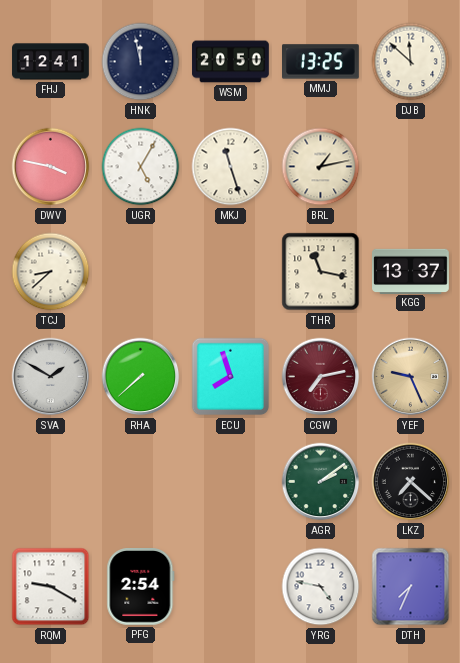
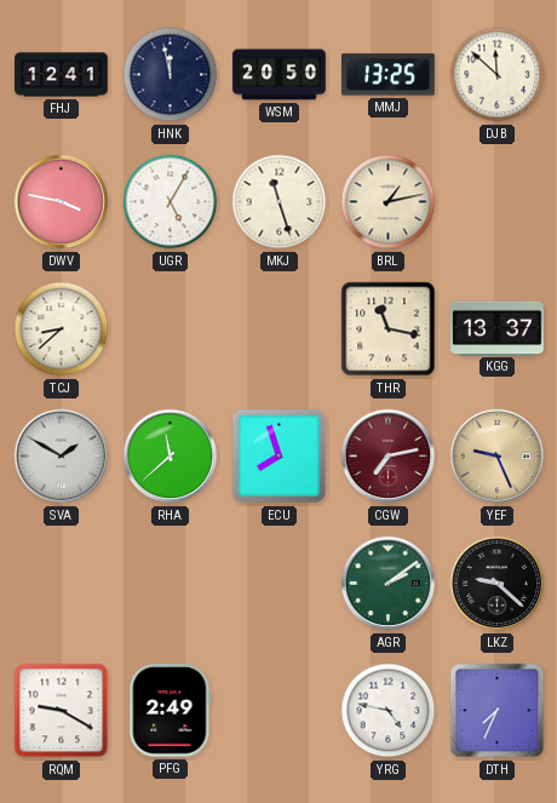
RHA: 7:38 -> 11:38
LKZ: 7:22 -> 9:22
PFG: 2:54 -> 2:49
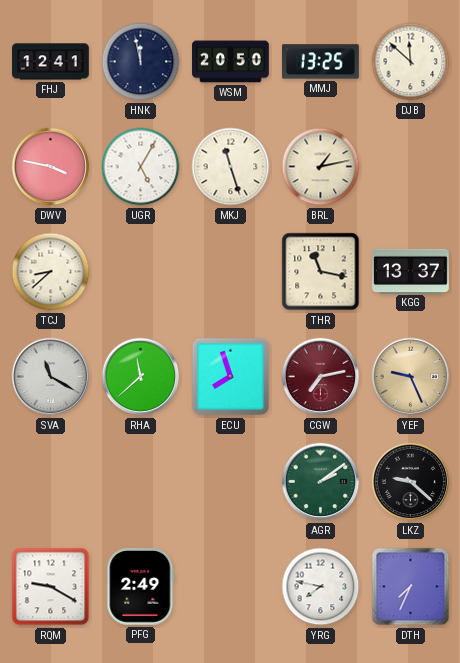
SVA: 1:50 -> 11:20
YRG: 4:47 -> 7:47
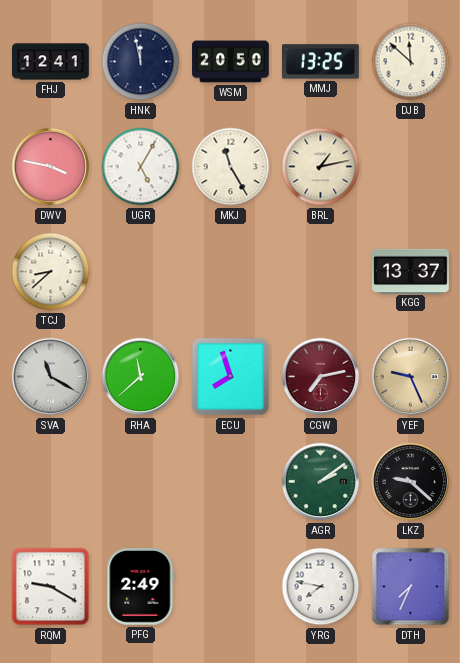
MKJ: 11:27 -> 11:25
THR: 11:17 -> none
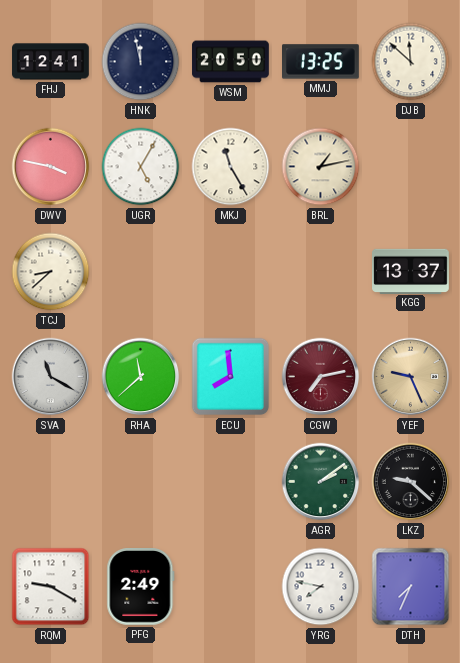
ECU: 7:57 -> 7:59
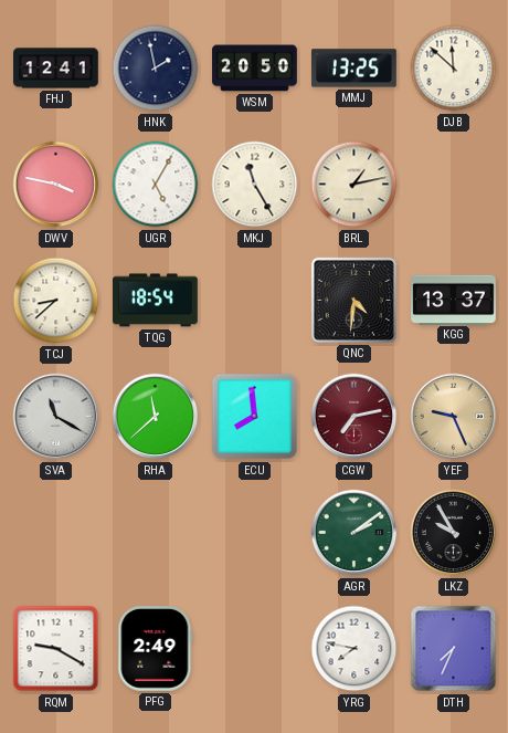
HNK: 11:58 -> 1:58
TQG: none -> 18:54
QNC: none -> 4:31
LKZ: 9:22 -> 9:55
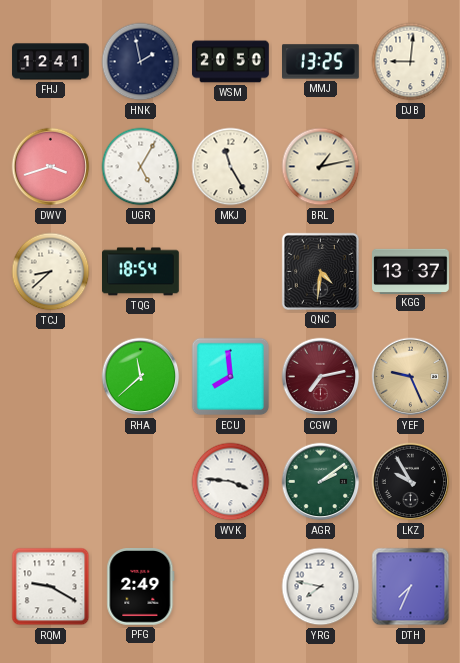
DJB: 11:52 -> 9:01
DWV: 3:47 -> 3:42
SVA: 11:20 -> none
WVK: none -> 3:46
